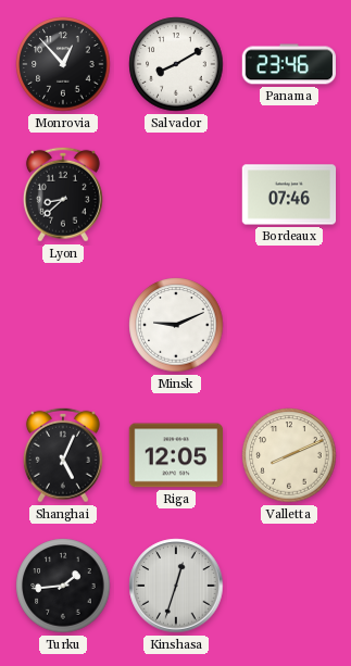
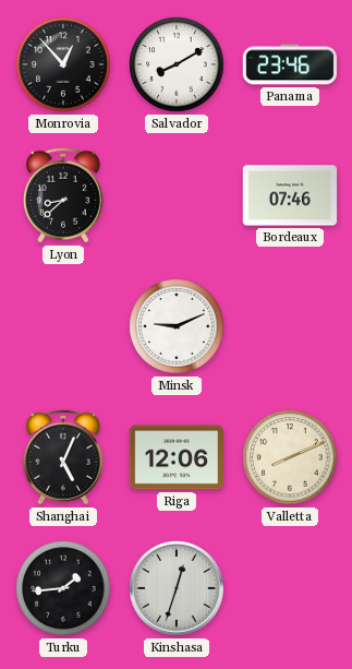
Riga: 12:05 -> 12:06
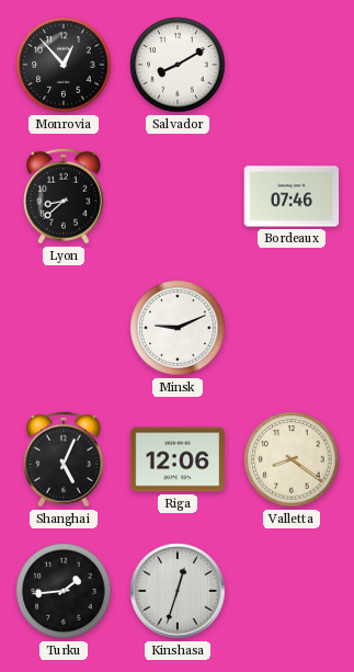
Panama: 23:46 -> none
Valletta: 8:11 -> 8:21
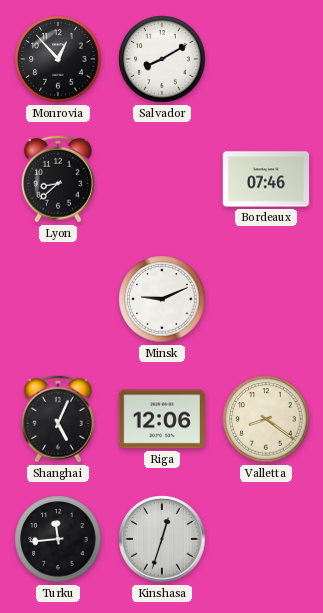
Turku: 1:44 -> 11:44
